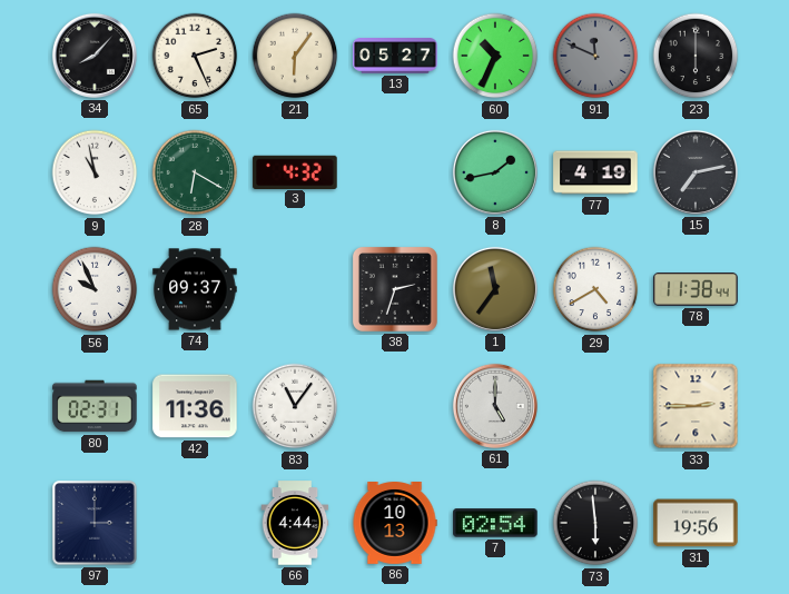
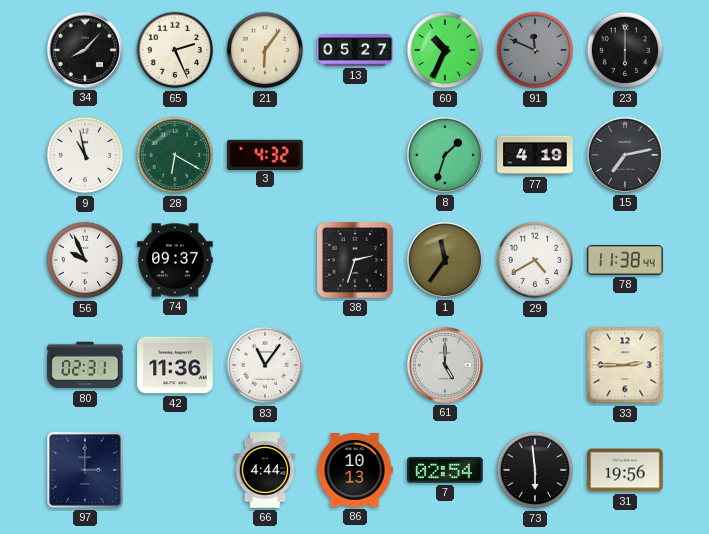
8: 1:43 -> 1:33
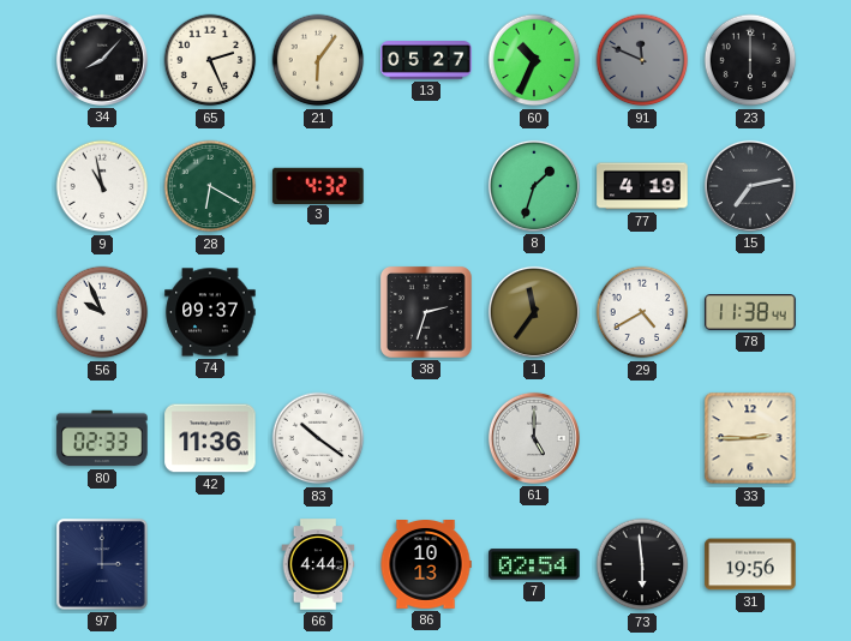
80: 02:31 -> 02:33
83: 11:06 -> 10:21
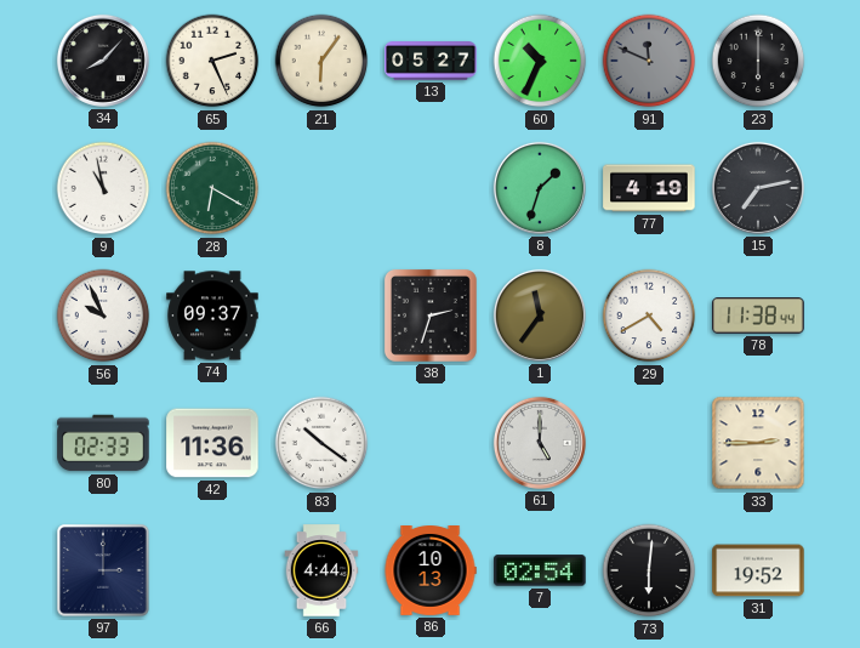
3: 4:32 -> none
73: 5:59 -> 6:01
31: 19:56 -> 19:52
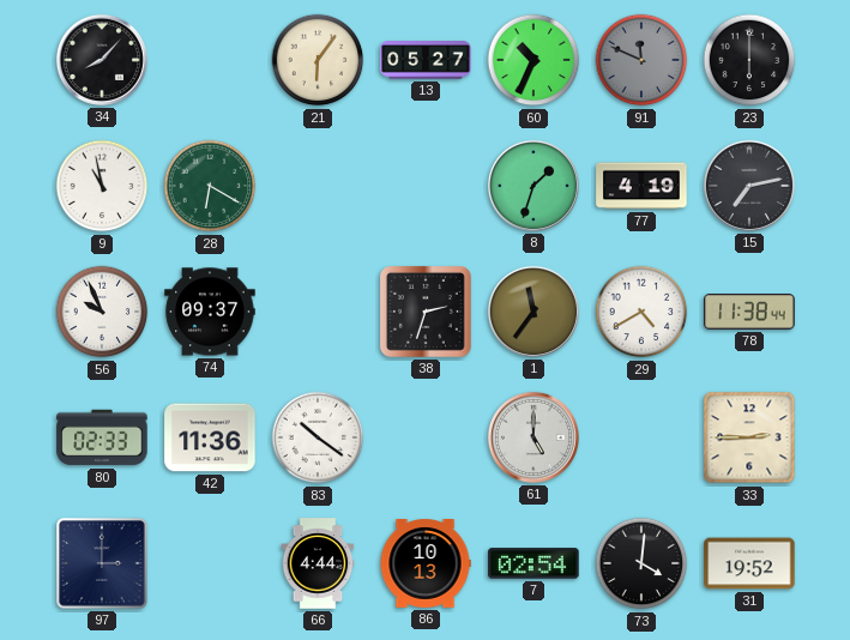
65: 2:26 -> none
73: 6:01 -> 4:01
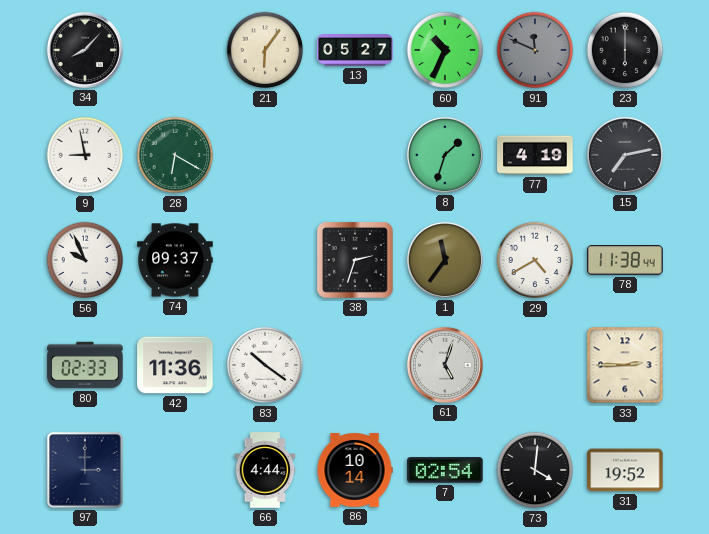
9: 10:58 -> 8:58
61: 5:00 -> 5:03
86: 10:13 -> 10:14
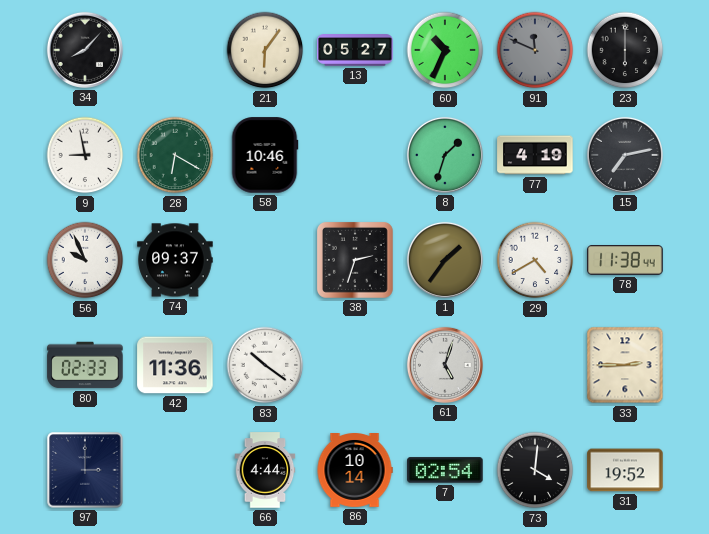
58: none -> 10:46
1: 11:36 -> 1:36
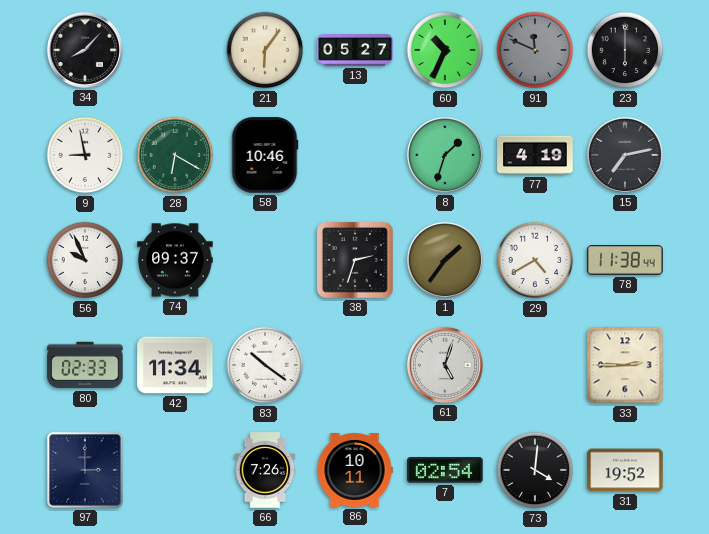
42: 11:36 -> 11:34
66: 4:44 -> 7:26
86: 10:14 -> 10:11
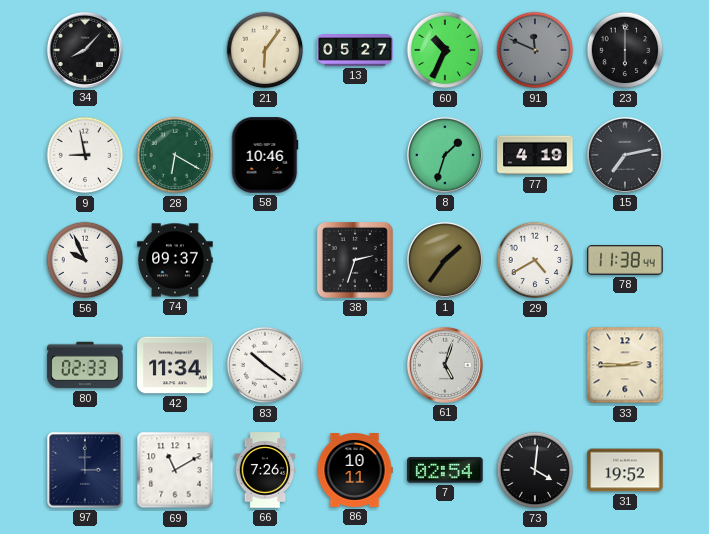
69: none -> 11:10
